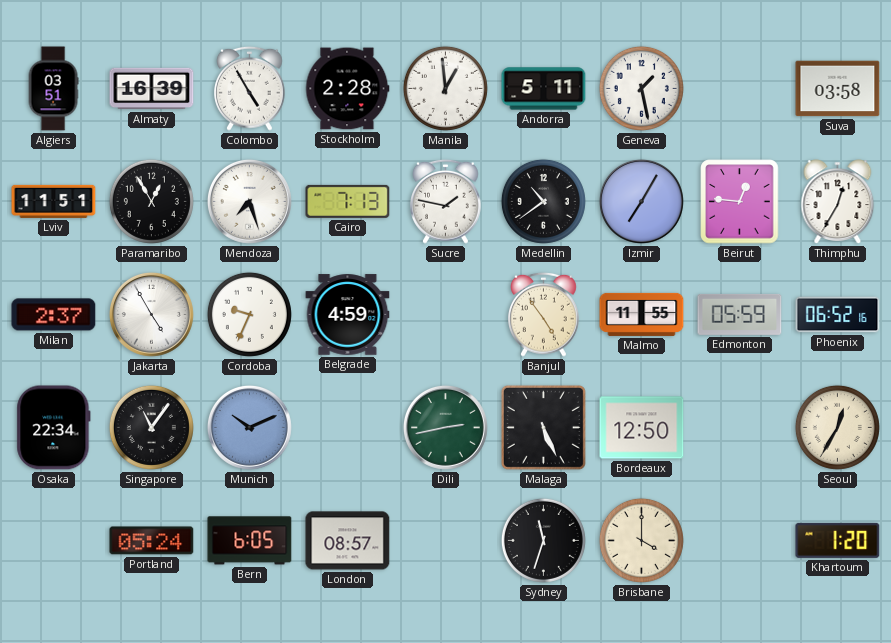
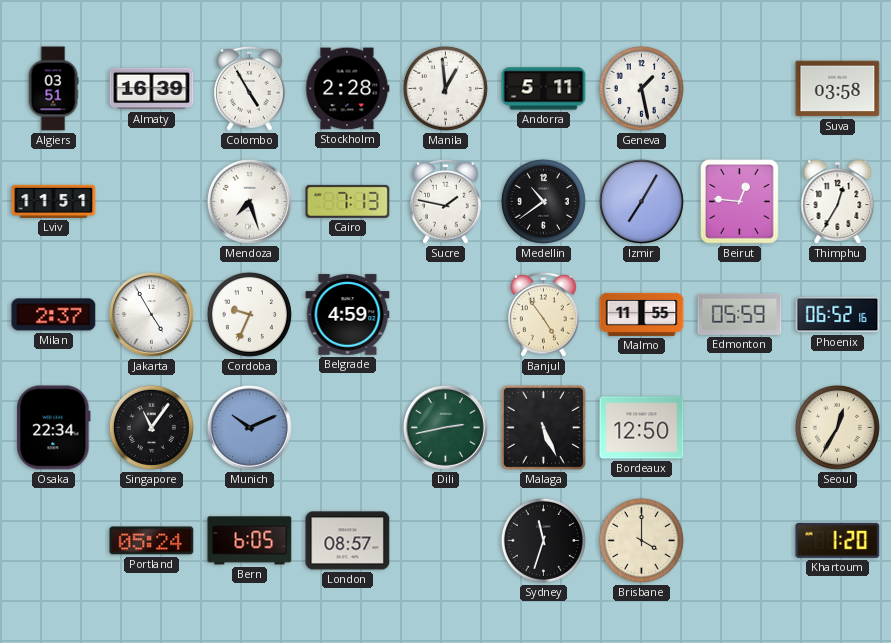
Paramaribo: 12:55 -> none
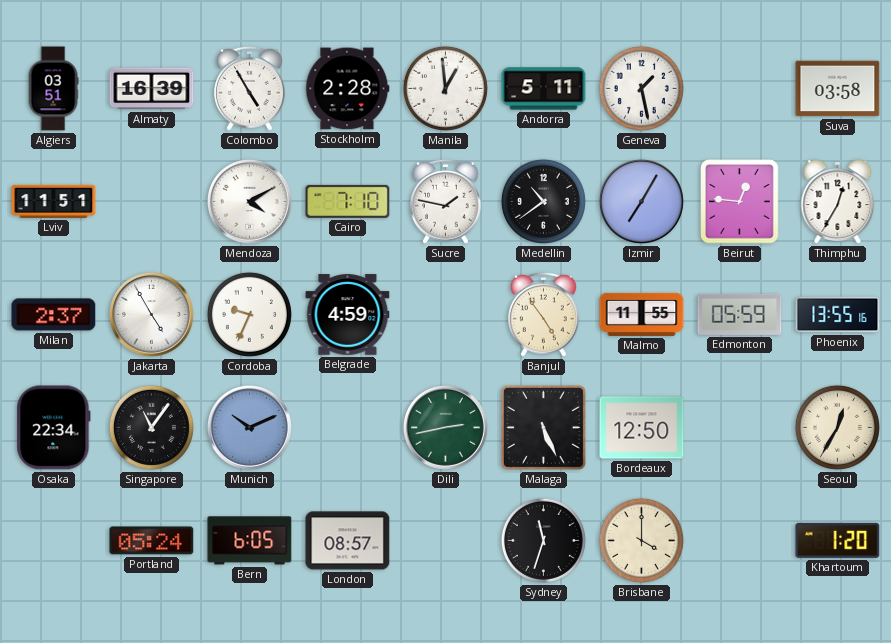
Mendoza: 7:27 -> 4:10
Cairo: 7:13 -> 7:10
Phoenix: 06:52 -> 13:55
